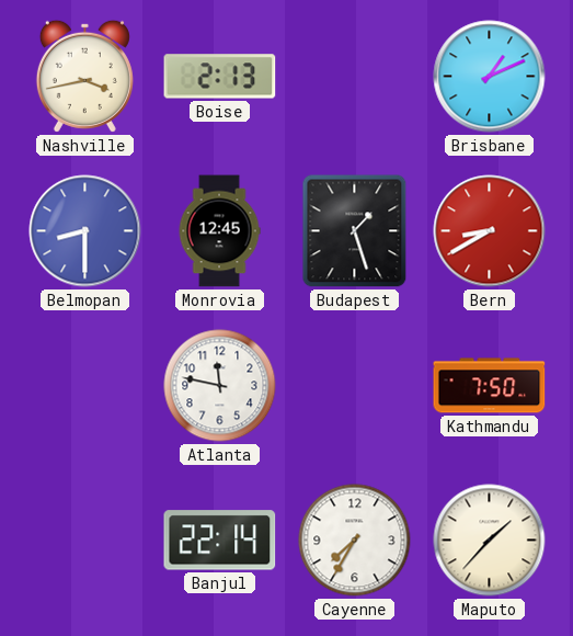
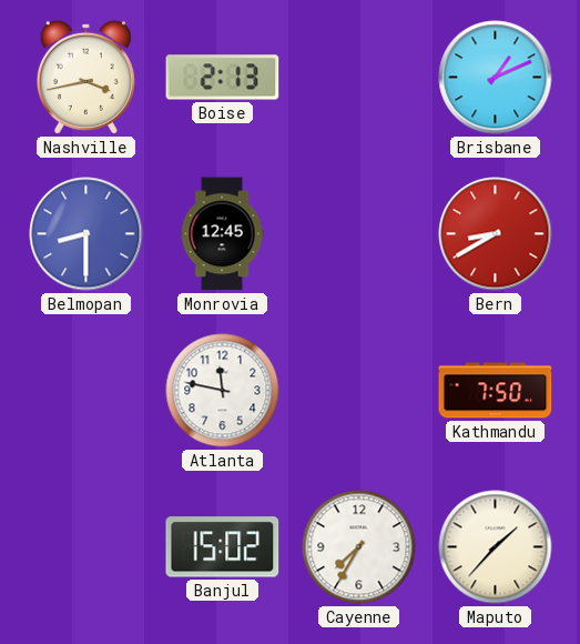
Budapest: 1:27 -> none
Banjul: 22:14 -> 15:02
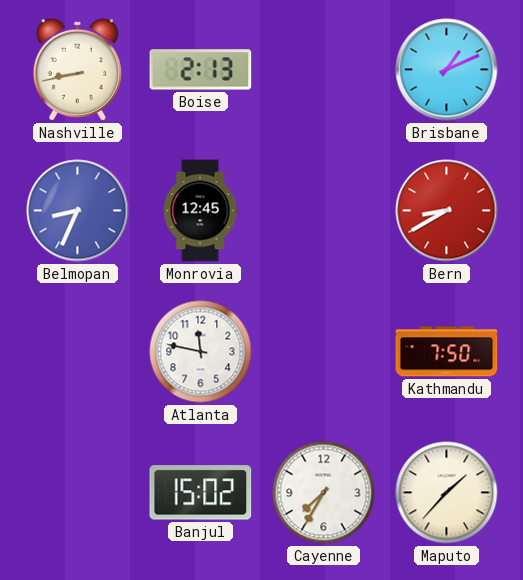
Nashville: 3:43 -> 8:43
Belmopan: 8:30 -> 8:34
